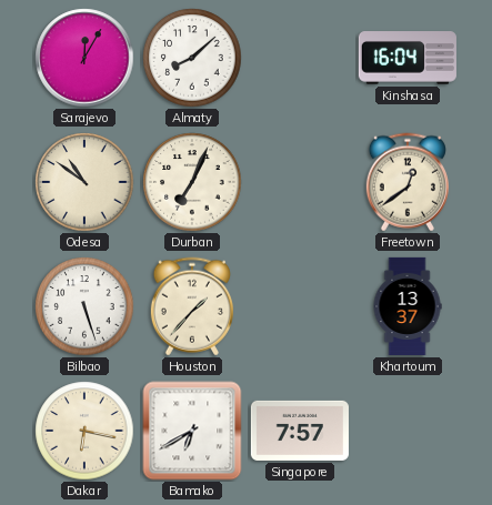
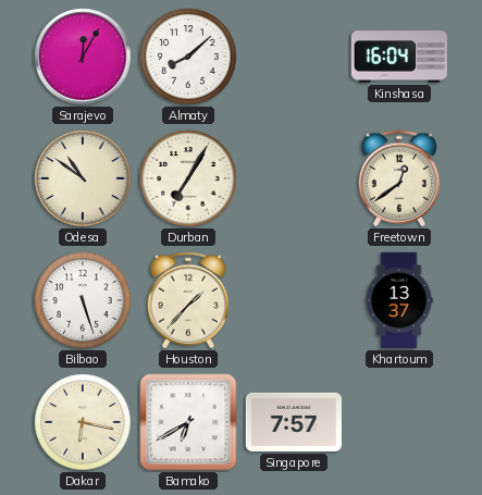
Durban: 7:04 -> 7:05
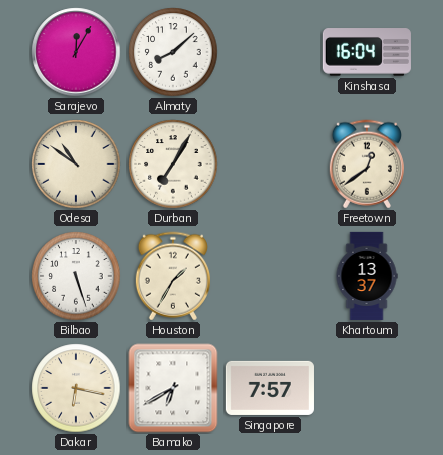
Houston: 1:37 -> 1:35
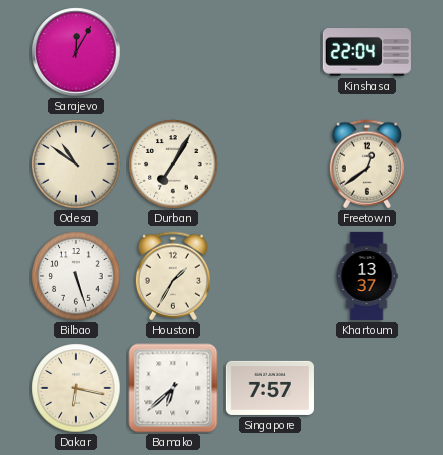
Almaty: 8:08 -> none
Kinshasa: 16:04 -> 22:04
Bamako: 6:40 -> 6:38
